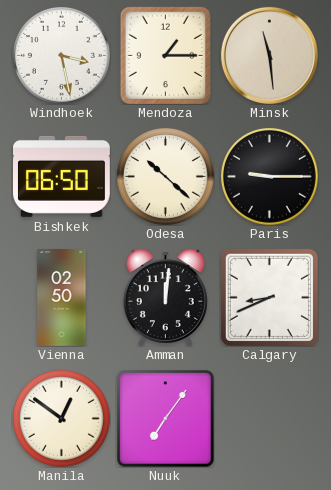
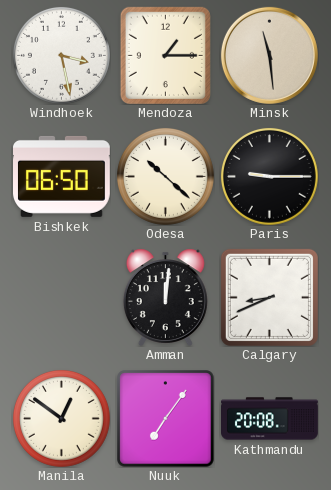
Vienna: 02:50 -> none
Kathmandu: none -> 20:08
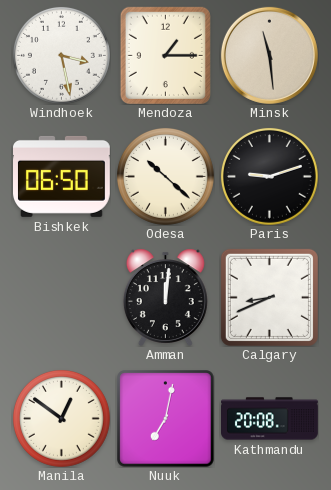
Paris: 9:15 -> 9:12
Nuuk: 7:06 -> 7:02
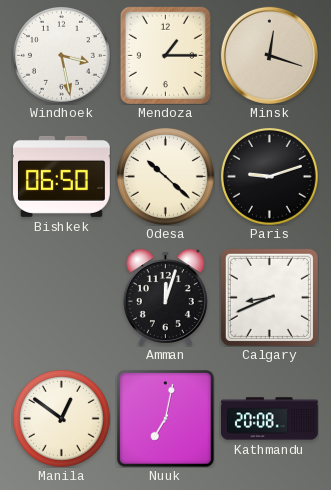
Minsk: 11:29 -> 12:18
Amman: 12:01 -> 12:03
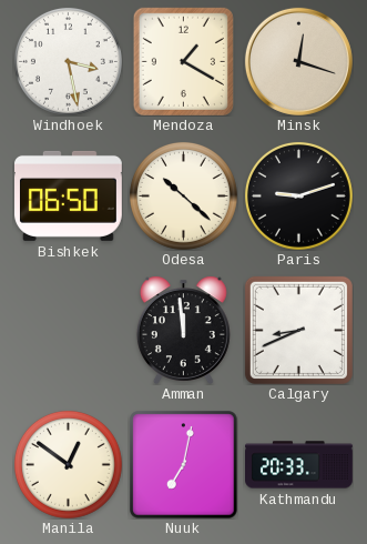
Mendoza: 1:15 -> 1:20
Amman: 12:03 -> 11:59
Kathmandu: 20:08 -> 20:33
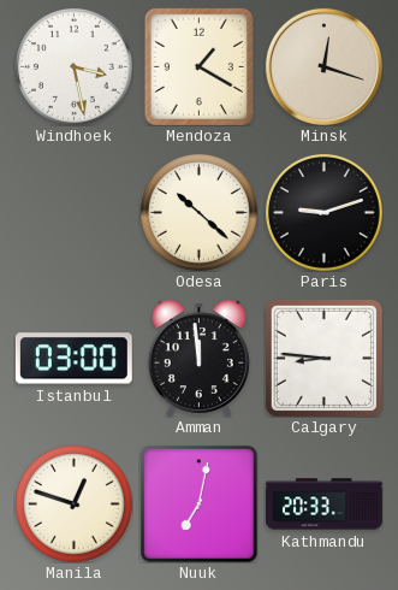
Bishkek: 06:50 -> none
Istanbul: none -> 03:00
Calgary: 8:41 -> 8:46
Manila: 12:51 -> 12:48
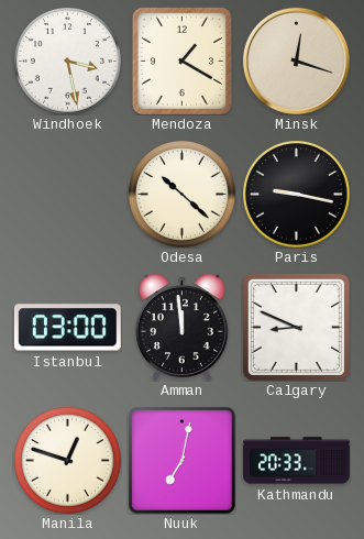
Paris: 9:12 -> 9:17
Calgary: 8:46 -> 8:49
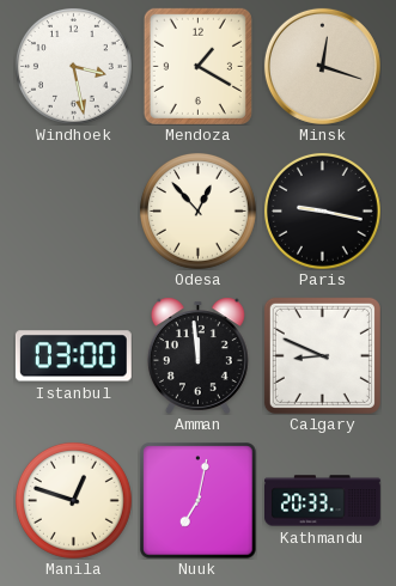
Odesa: 10:22 -> 12:53
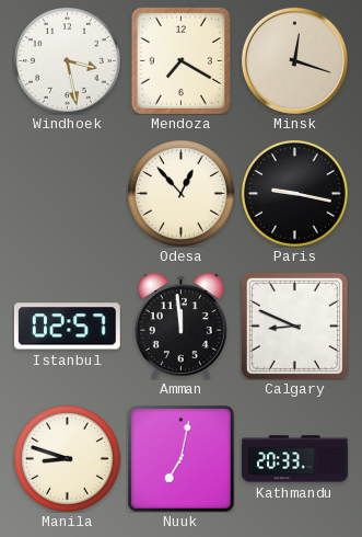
Mendoza: 1:20 -> 7:20
Istanbul: 03:00 -> 02:57
Manila: 12:48 -> 8:48
